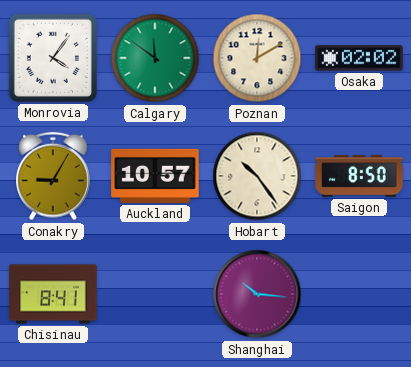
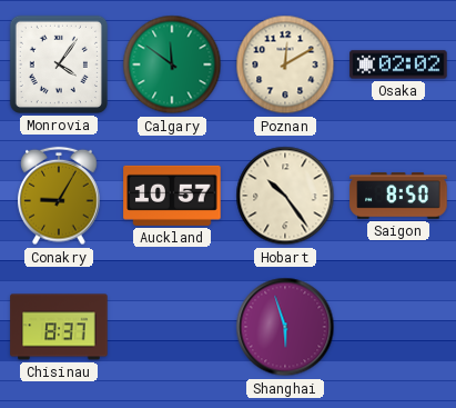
Chisinau: 8:41 -> 8:37
Shanghai: 10:16 -> 5:57
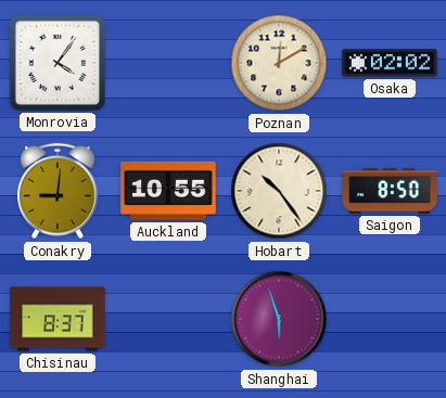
Calgary: 11:51 -> none
Conakry: 9:05 -> 9:01
Auckland: 10:57 -> 10:55
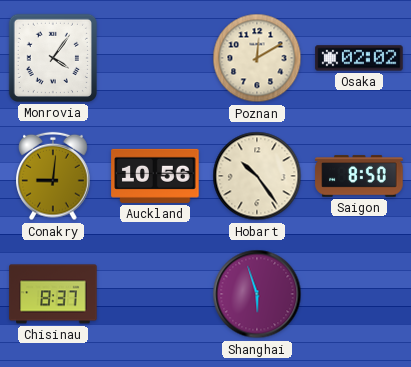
Auckland: 10:55 -> 10:56
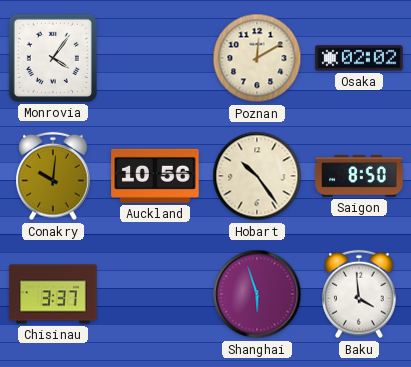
Conakry: 9:01 -> 10:01
Chisinau: 8:37 -> 3:37
Baku: none -> 3:59
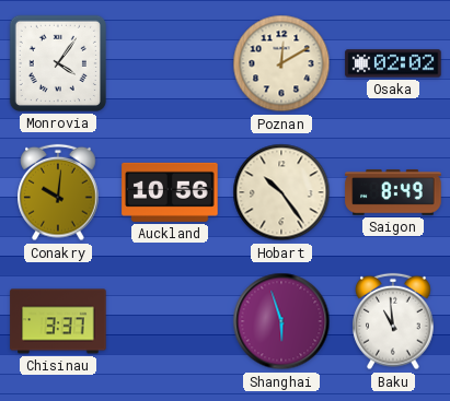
Saigon: 8:50 -> 8:49
Baku: 3:59 -> 10:59
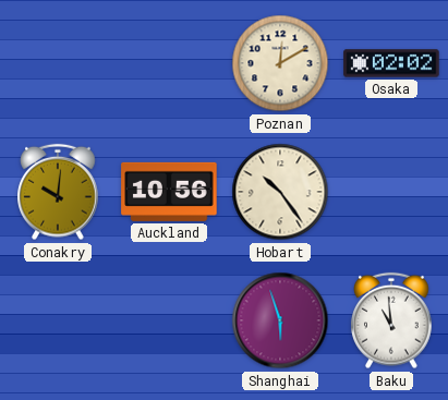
Monrovia: 4:06 -> none
Saigon: 8:49 -> none
Chisinau: 3:37 -> none
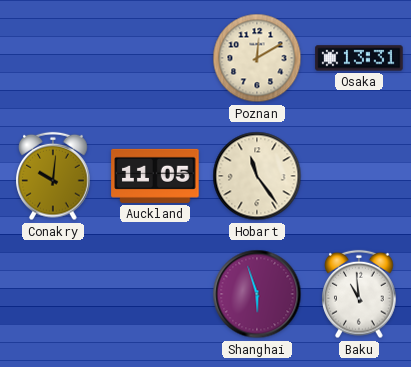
Osaka: 02:02 -> 13:31
Auckland: 10:56 -> 11:05
Hobart: 10:24 -> 11:24
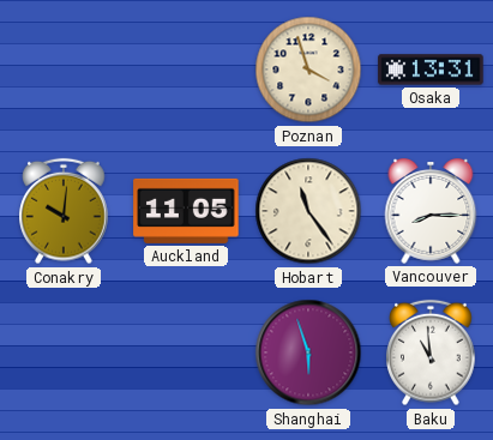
Poznan: 12:10 -> 3:57
Vancouver: none -> 8:15
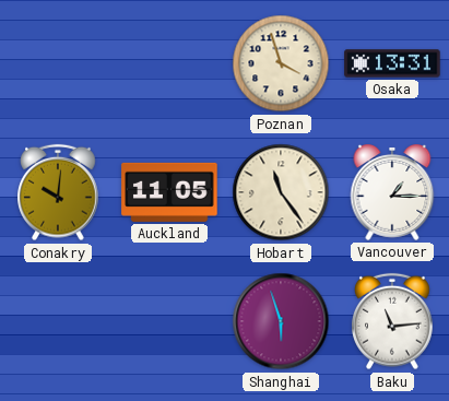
Vancouver: 8:15 -> 1:15
Baku: 10:59 -> 11:14
